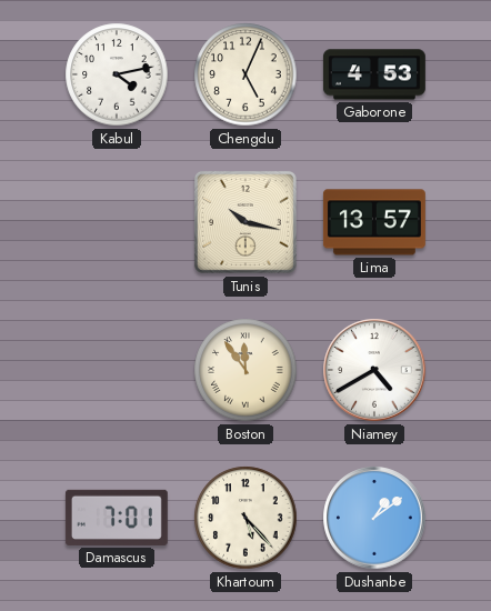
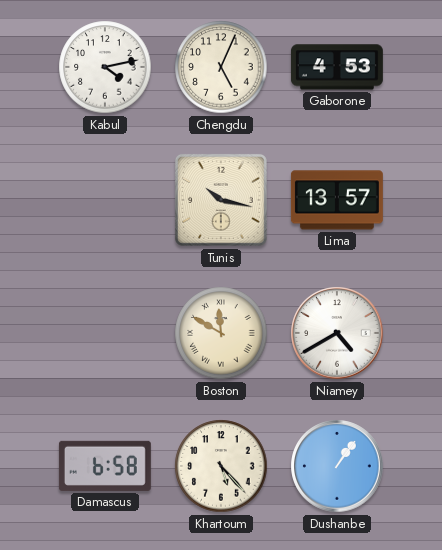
Boston: 11:54 -> 11:50
Damascus: 7:01 -> 6:58
Dushanbe: 1:09 -> 1:06
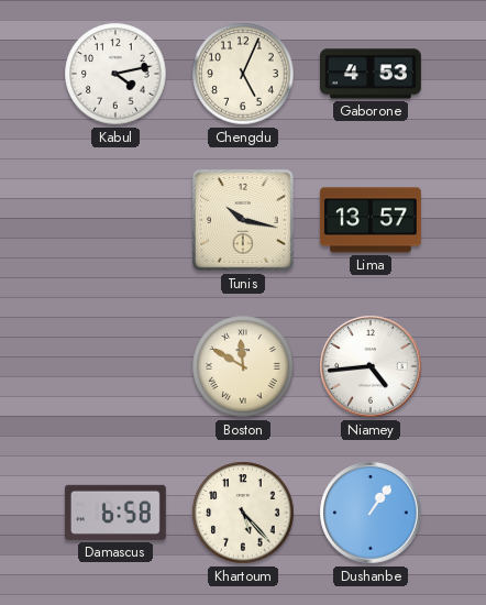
Niamey: 4:40 -> 4:44
